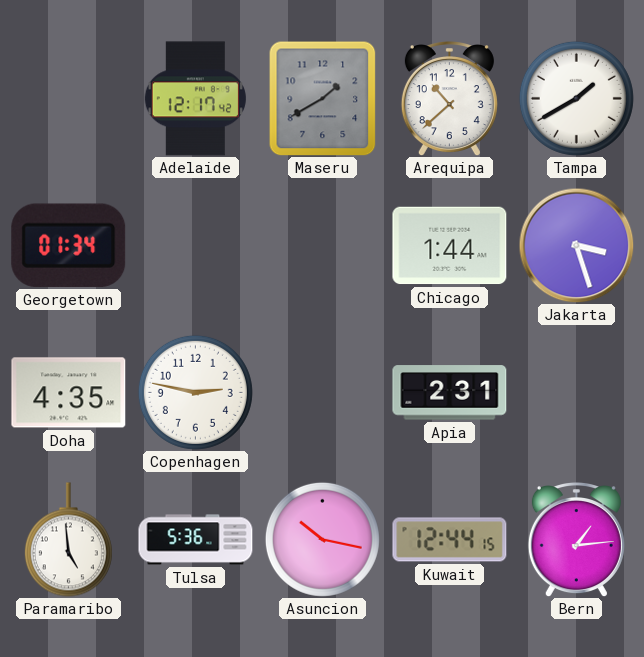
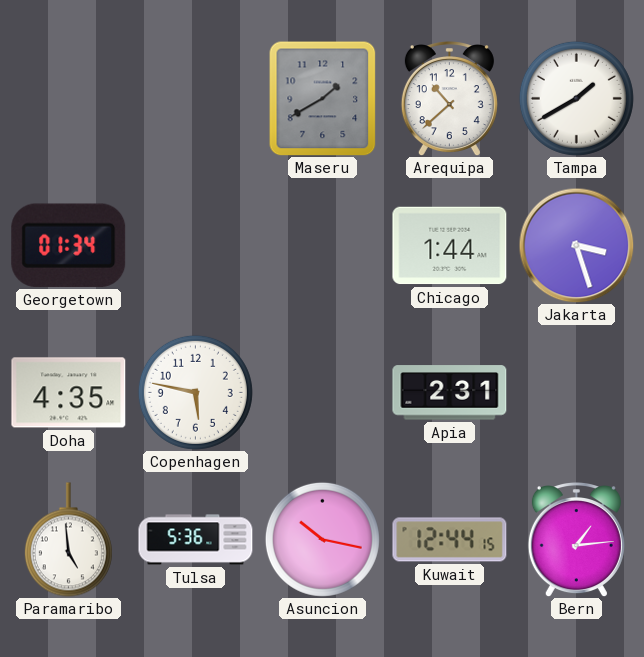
Adelaide: 12:17 -> none
Copenhagen: 2:47 -> 5:47
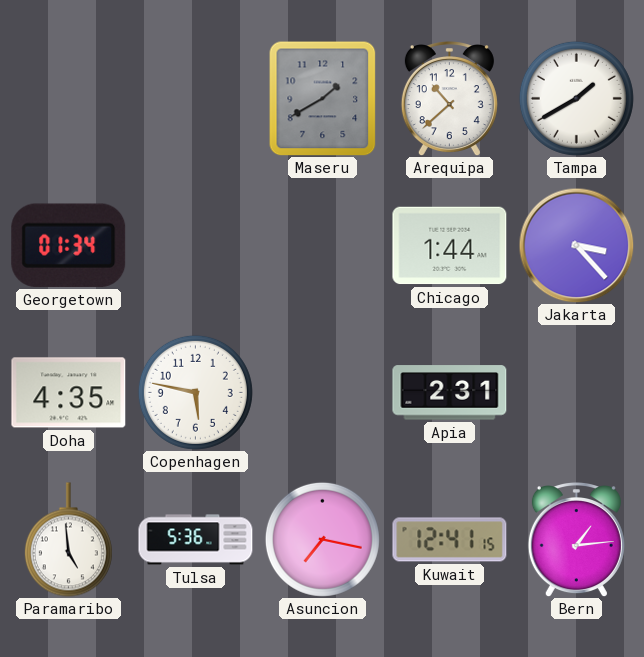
Jakarta: 3:27 -> 3:23
Asuncion: 10:17 -> 7:17
Kuwait: 12:44 -> 12:41
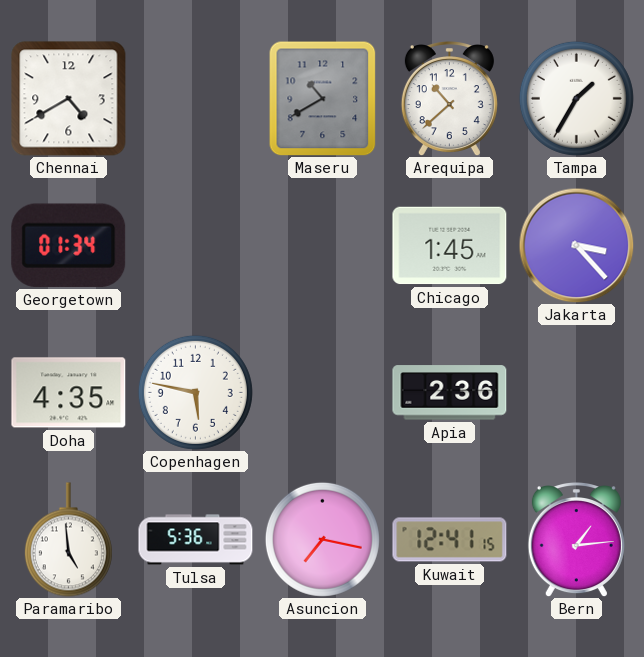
Chennai: none -> 4:40
Maseru: 1:40 -> 10:40
Tampa: 1:40 -> 1:35
Chicago: 1:44 -> 1:45
Apia: 2:31 -> 2:36
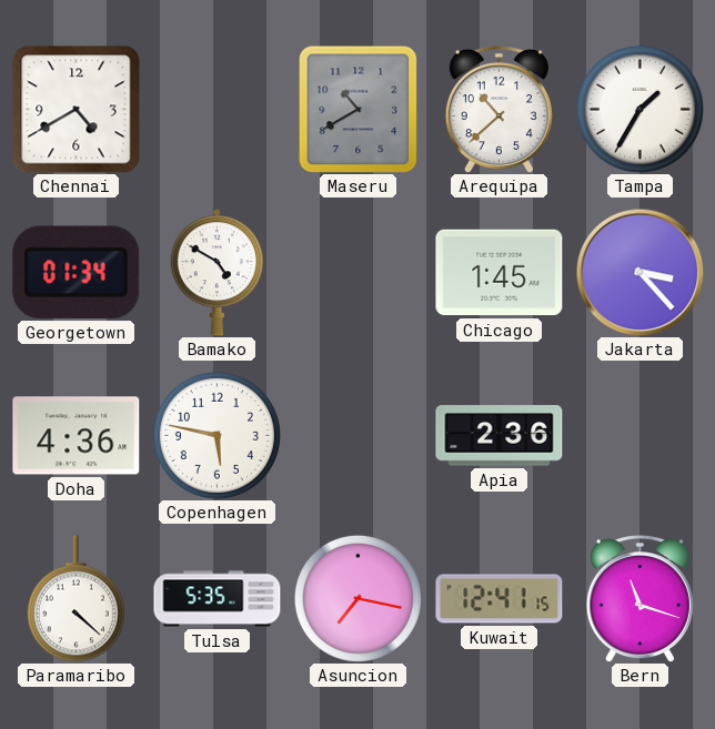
Bamako: none -> 4:50
Doha: 4:35 -> 4:36
Paramaribo: 4:59 -> 4:22
Tulsa: 5:36 -> 5:35
Bern: 1:14 -> 11:18
